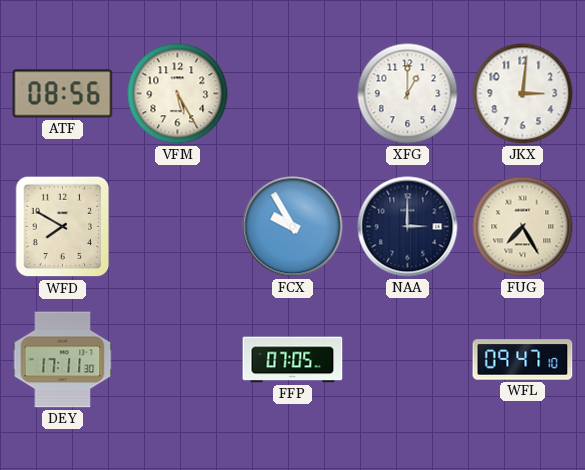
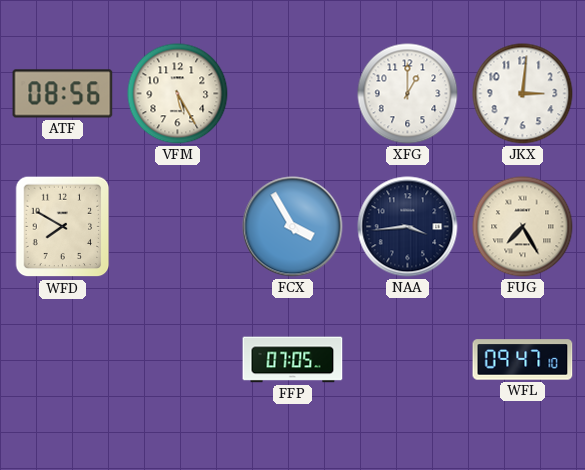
FCX: 9:55 -> 3:55
NAA: 3:00 -> 3:44
DEY: 17:11 -> none
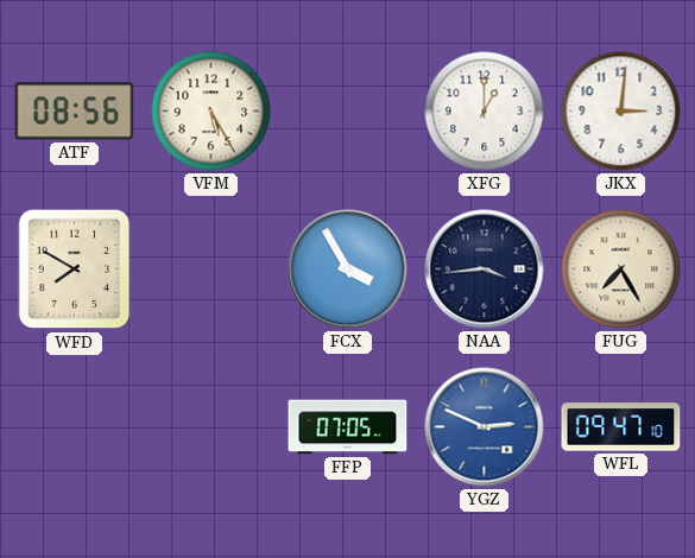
YGZ: none -> 2:49
